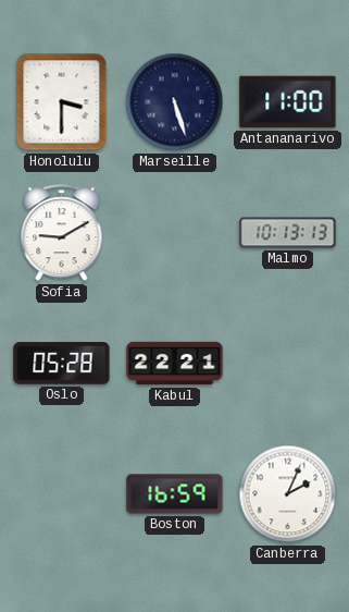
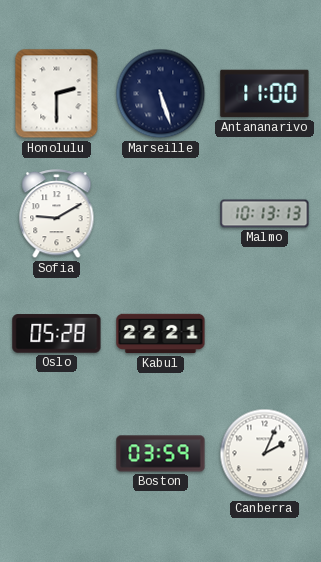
Honolulu: 3:30 -> 2:30
Boston: 16:59 -> 03:59
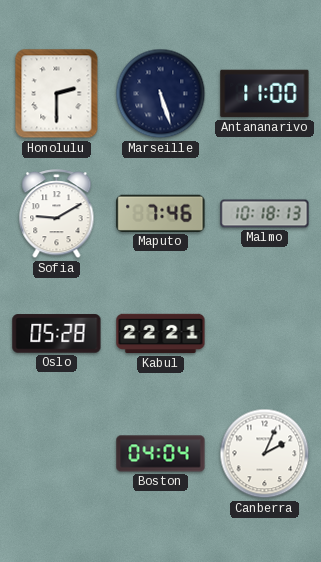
Maputo: none -> 7:46
Malmo: 10:13 -> 10:18
Boston: 03:59 -> 04:04
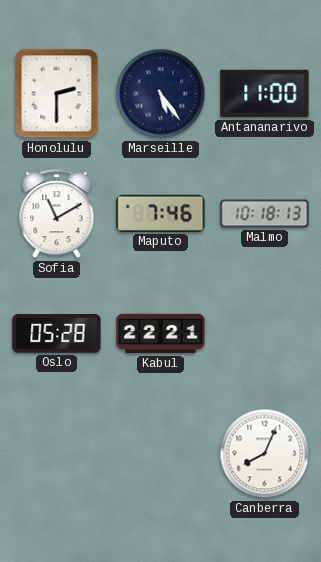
Marseille: 5:27 -> 5:24
Sofia: 9:10 -> 11:10
Boston: 04:04 -> none
Canberra: 2:04 -> 8:04
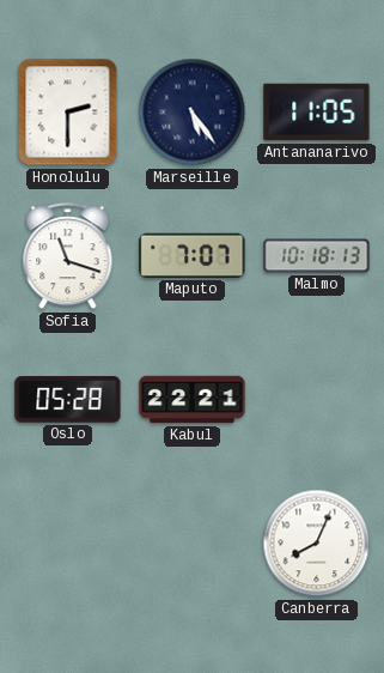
Antananarivo: 11:00 -> 11:05
Sofia: 11:10 -> 11:18
Maputo: 7:46 -> 7:07
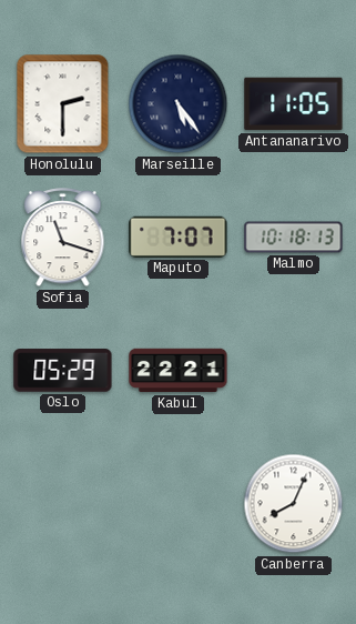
Oslo: 05:28 -> 05:29
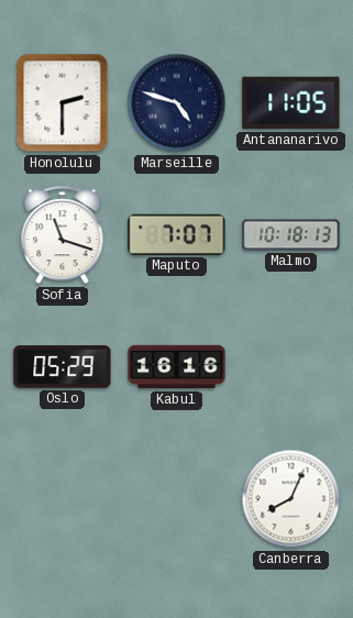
Marseille: 5:24 -> 4:48
Kabul: 22:21 -> 16:16
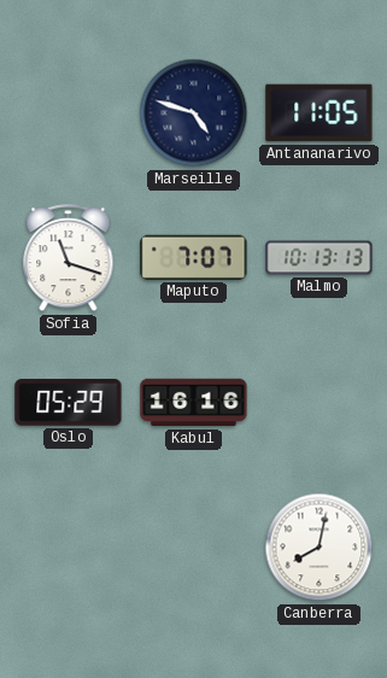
Honolulu: 2:30 -> none
Malmo: 10:18 -> 10:13
Canberra: 8:04 -> 8:02
